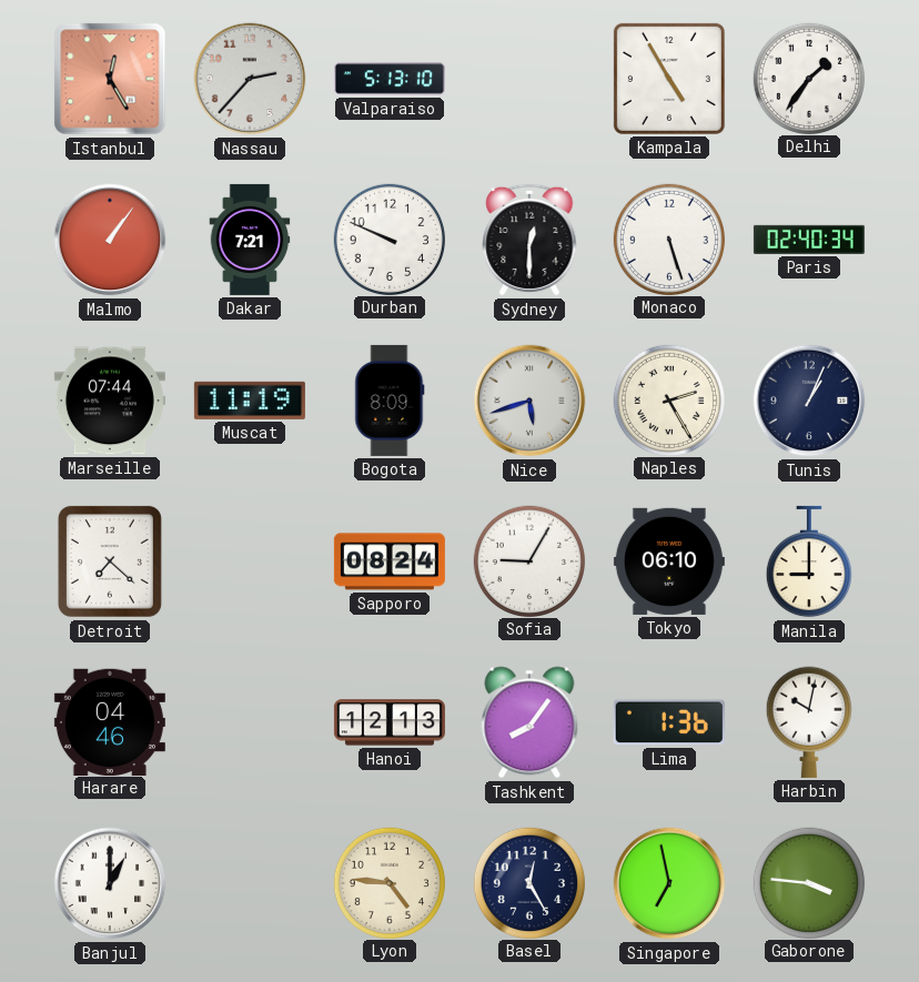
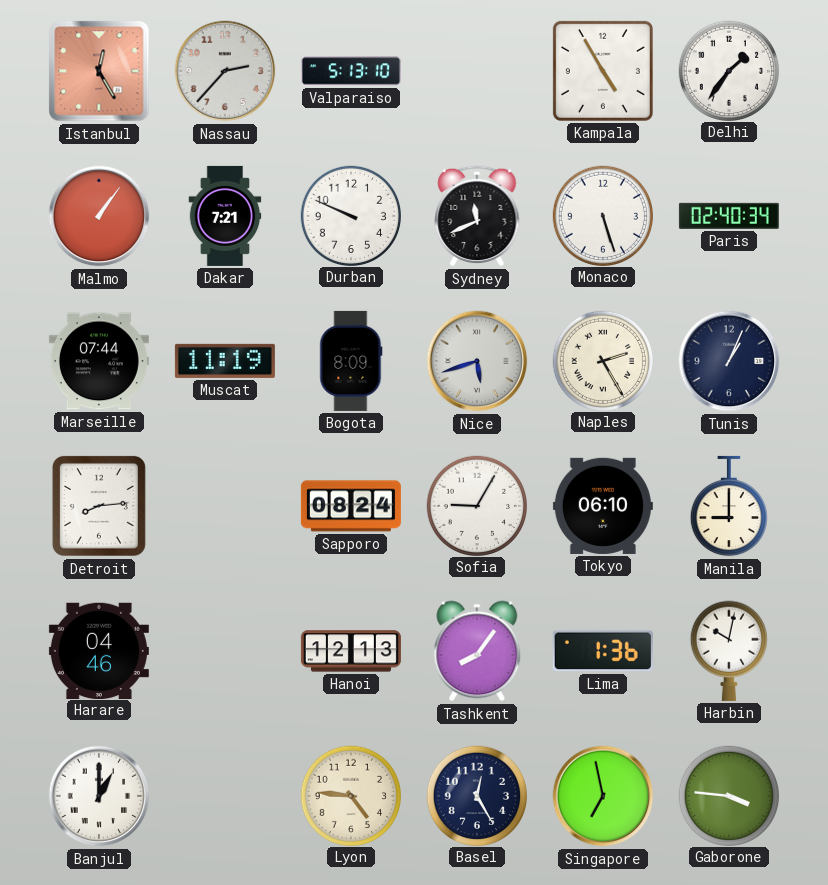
Sydney: 12:30 -> 11:41
Detroit: 7:22 -> 8:14
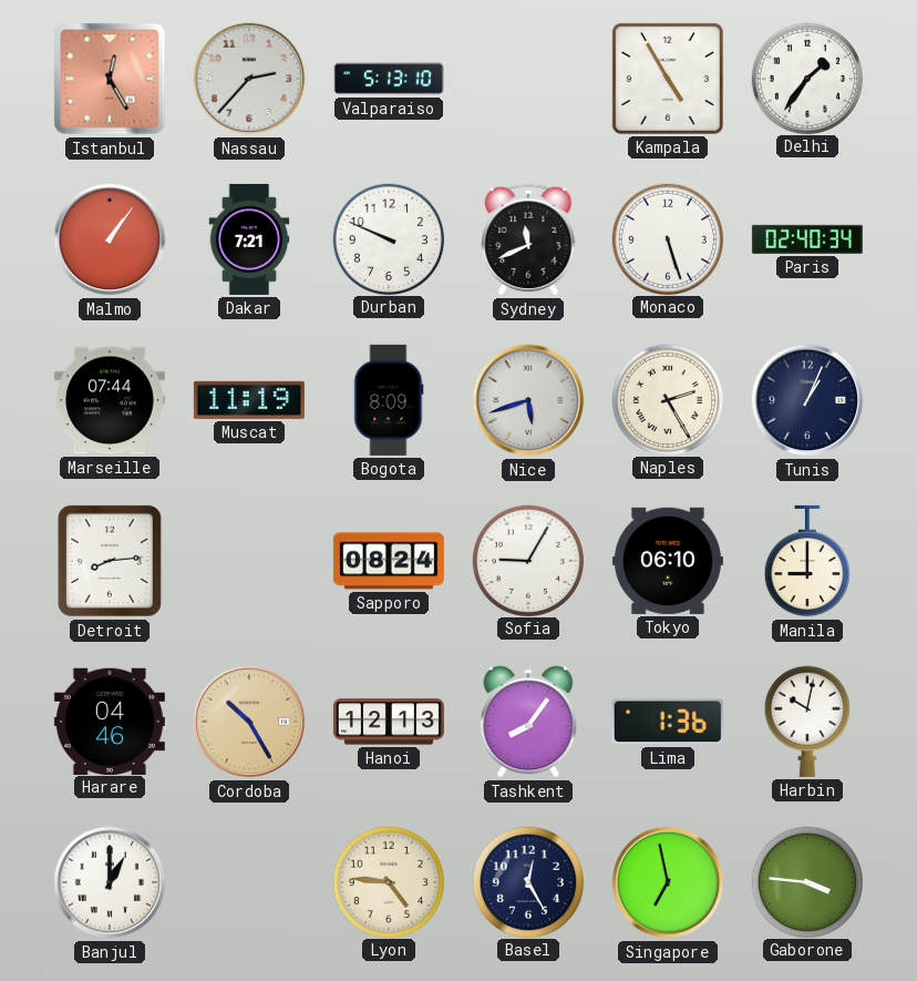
Cordoba: none -> 10:25
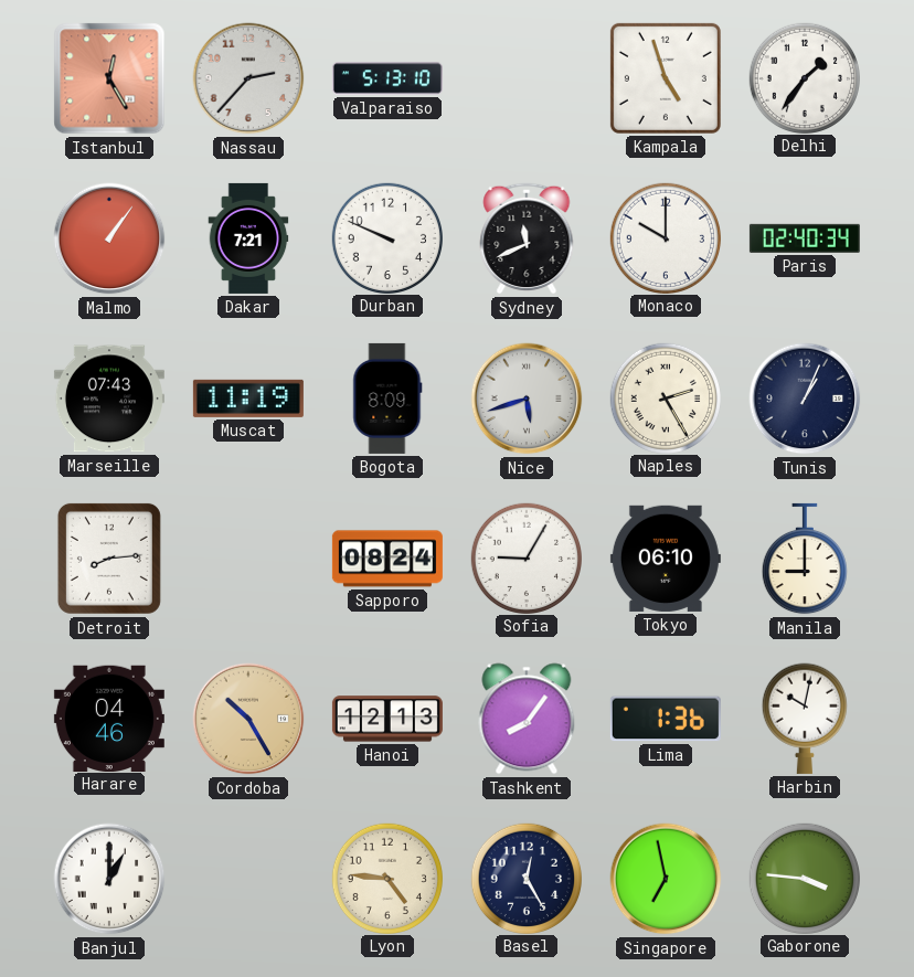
Kampala: 4:55 -> 4:57
Monaco: 5:27 -> 10:00
Marseille: 07:44 -> 07:43
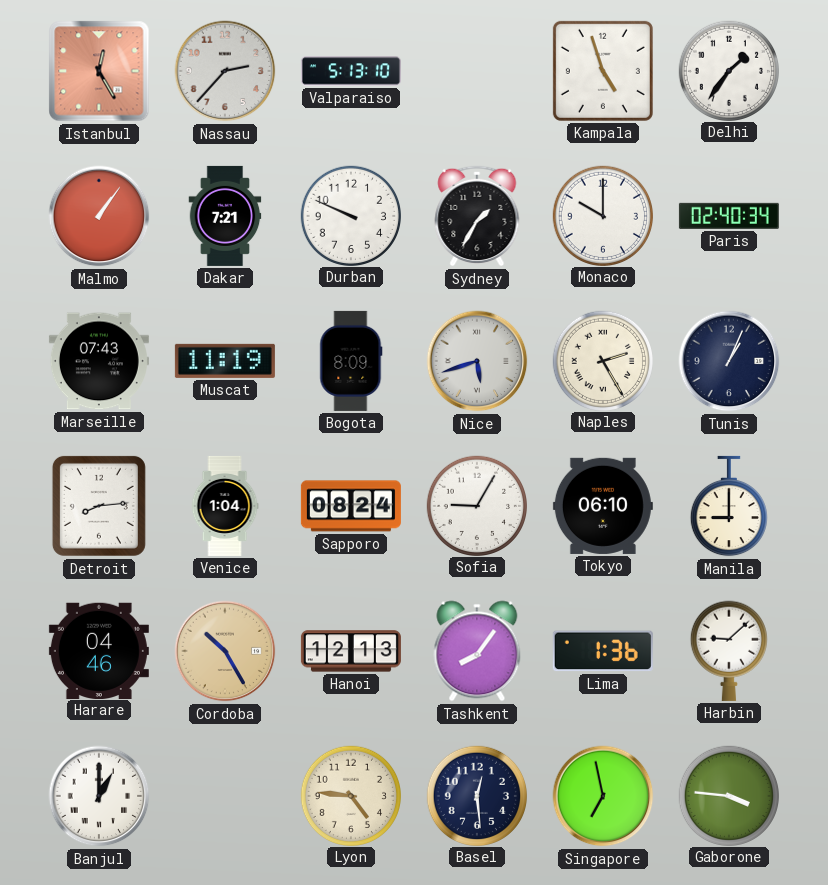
Sydney: 11:41 -> 1:35
Venice: none -> 1:04
Harbin: 10:02 -> 9:08
Basel: 12:25 -> 12:29
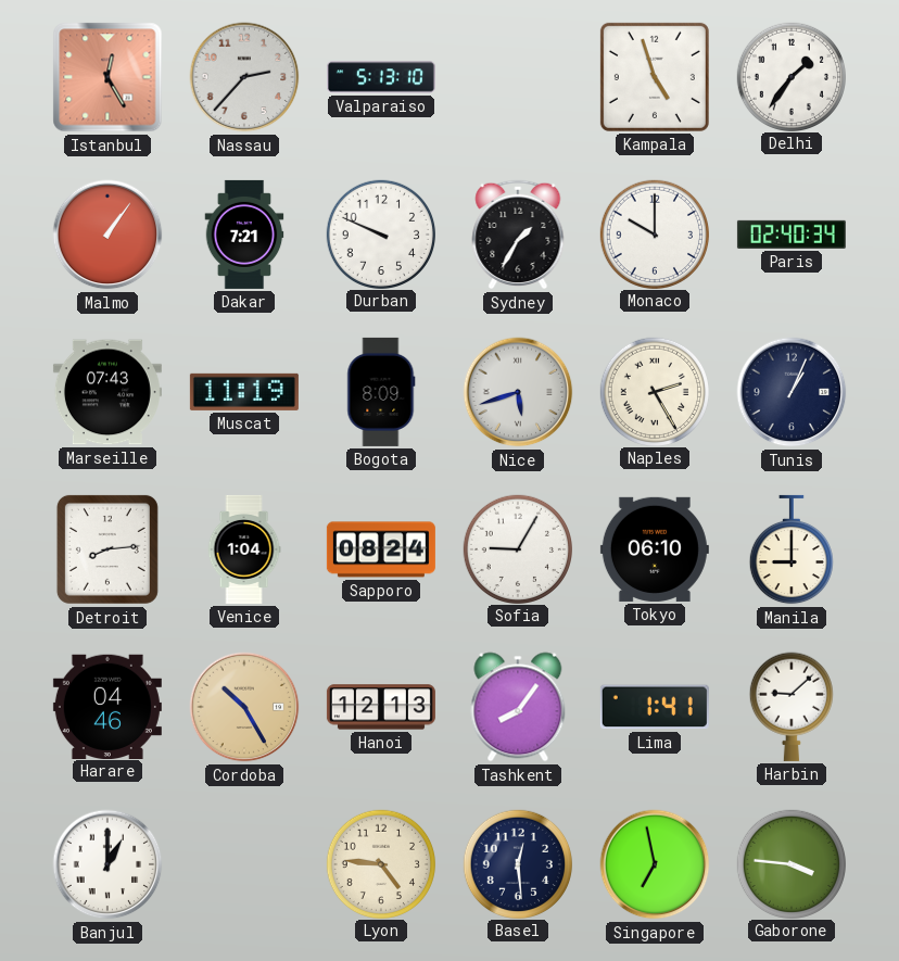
Lima: 1:36 -> 1:41
